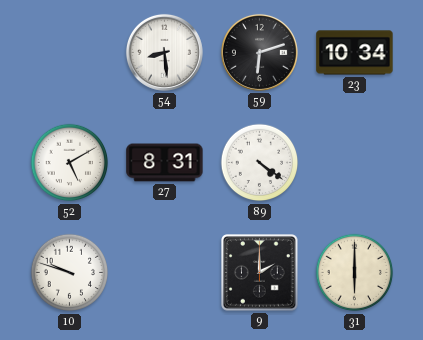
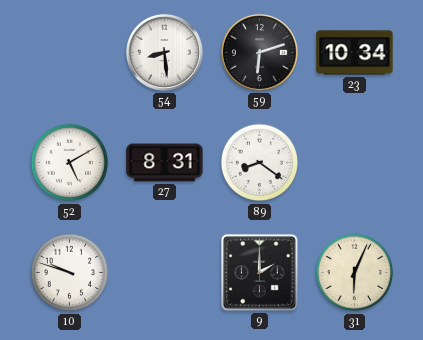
89: 4:21 -> 8:21
31: 6:00 -> 6:04
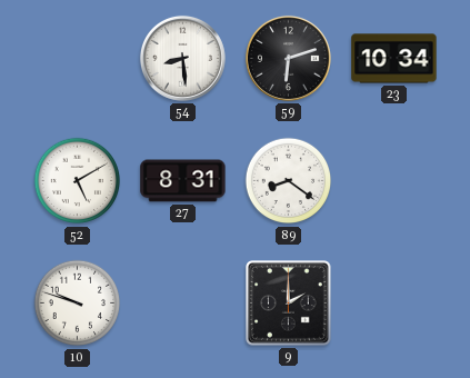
31: 6:04 -> none
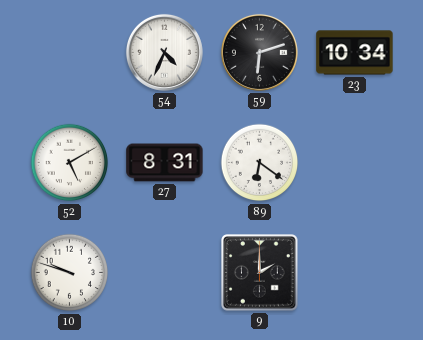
54: 8:29 -> 4:34
89: 8:21 -> 6:21
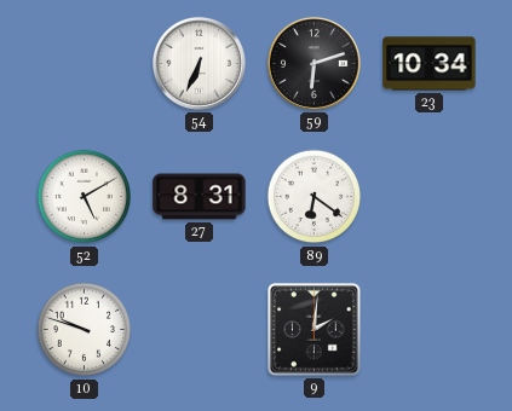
54: 4:34 -> 6:34
9: 2:00 -> 2:01
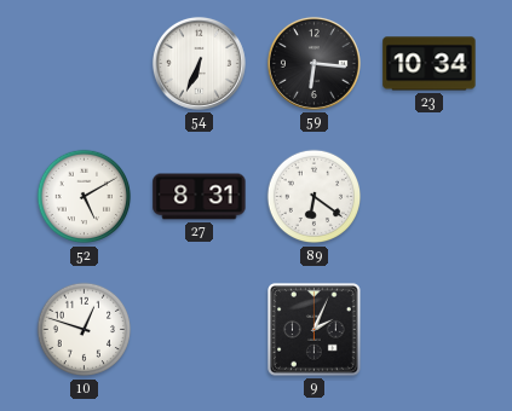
59: 6:12 -> 6:16
10: 9:48 -> 12:48
9: 2:01 -> 2:04
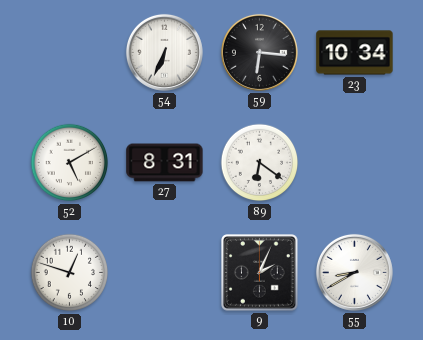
55: none -> 8:40
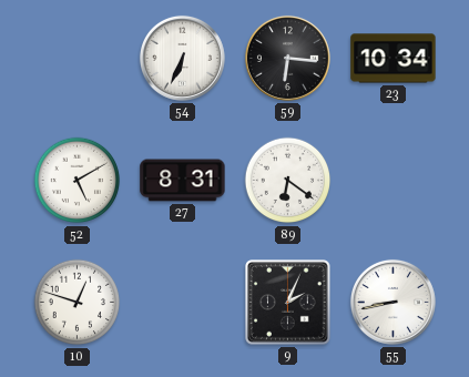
55: 8:40 -> 8:43
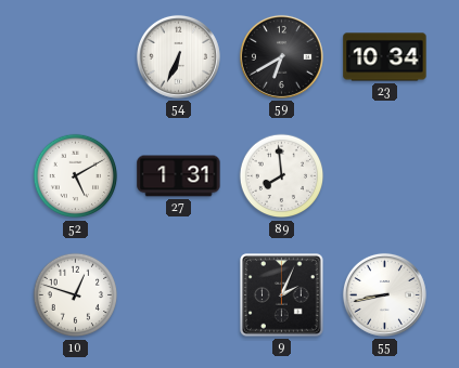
59: 6:16 -> 6:40
27: 8:31 -> 1:31
89: 6:21 -> 7:59
